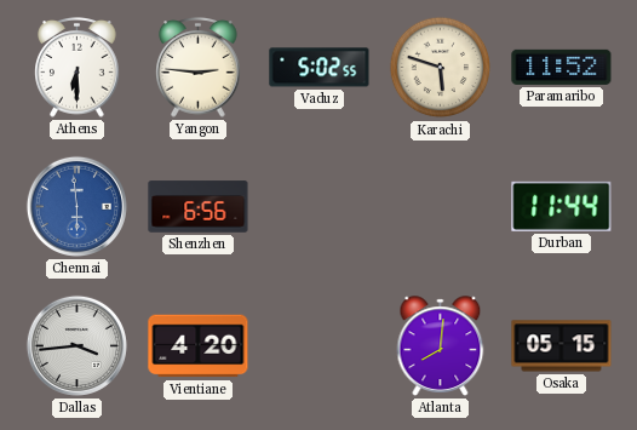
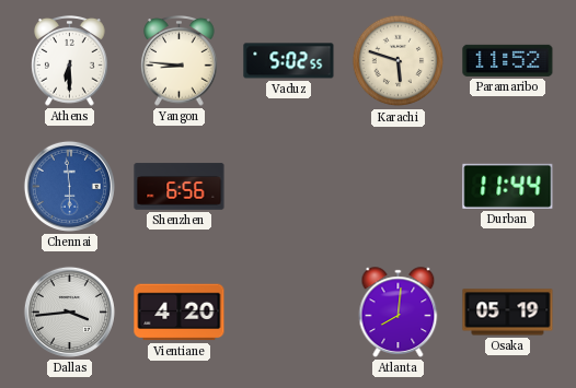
Yangon: 2:46 -> 8:46
Osaka: 05:15 -> 05:19
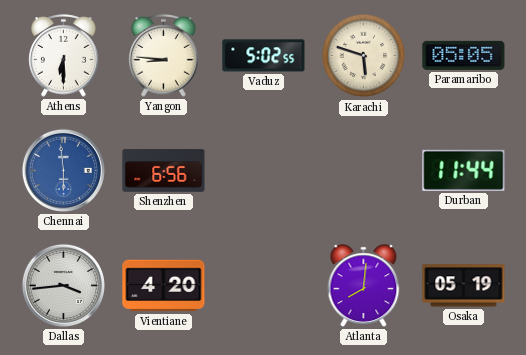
Paramaribo: 11:52 -> 05:05
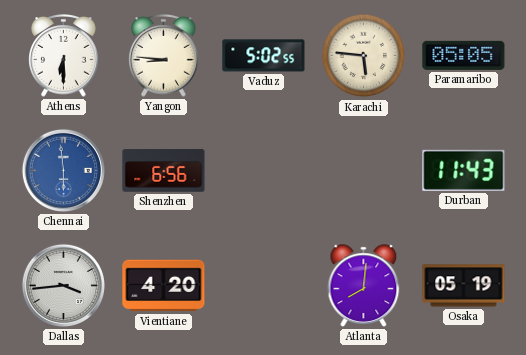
Karachi: 5:48 -> 5:46
Durban: 11:44 -> 11:43
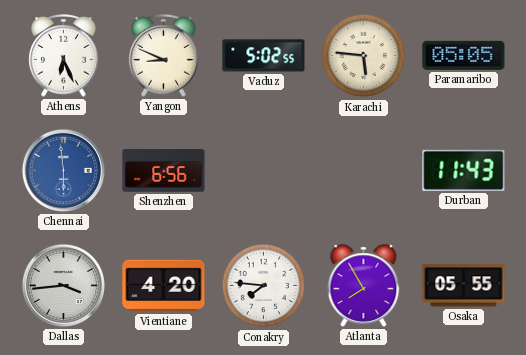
Athens: 6:30 -> 6:26
Yangon: 8:46 -> 8:49
Conakry: none -> 7:46
Atlanta: 8:01 -> 7:55
Osaka: 05:19 -> 05:55
